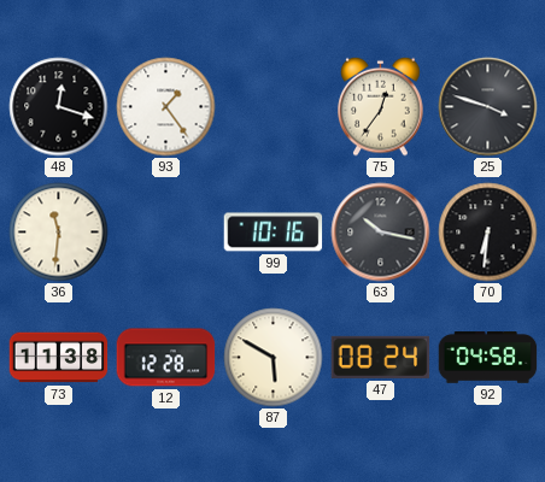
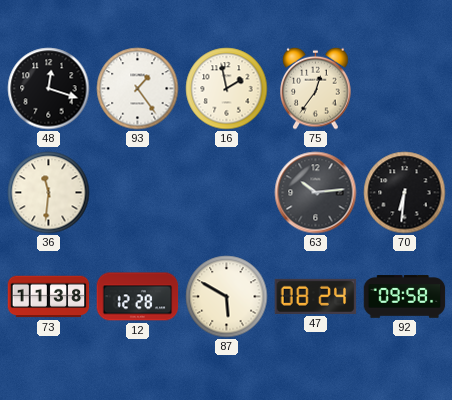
16: none -> 1:58
25: 3:48 -> none
99: 10:16 -> none
63: 10:17 -> 10:14
92: 04:58 -> 09:58
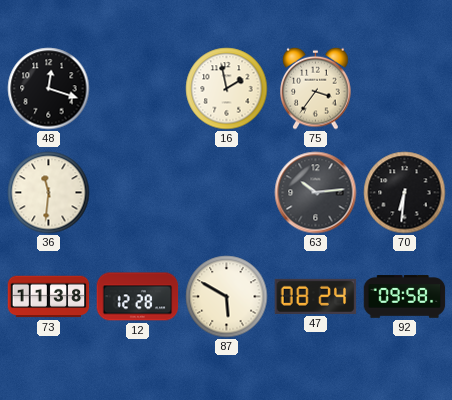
93: 1:24 -> none
75: 12:36 -> 3:36
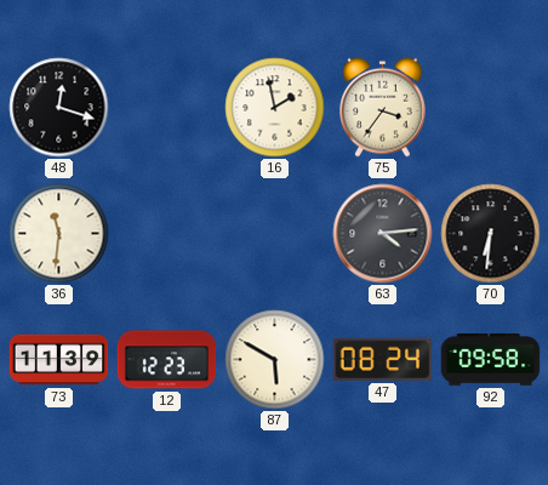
63: 10:14 -> 4:14
73: 11:38 -> 11:39
12: 12:28 -> 12:23
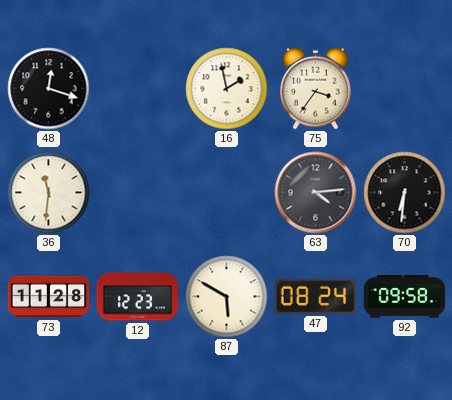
73: 11:39 -> 11:28
